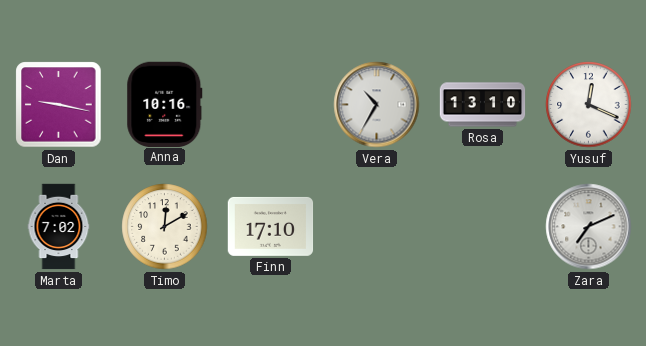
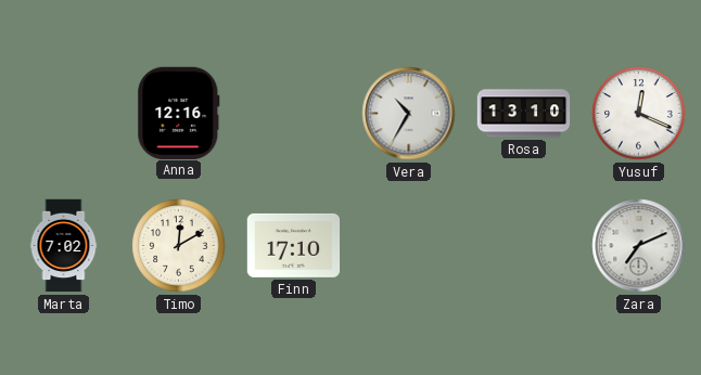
Dan: 9:17 -> none
Anna: 10:16 -> 12:16
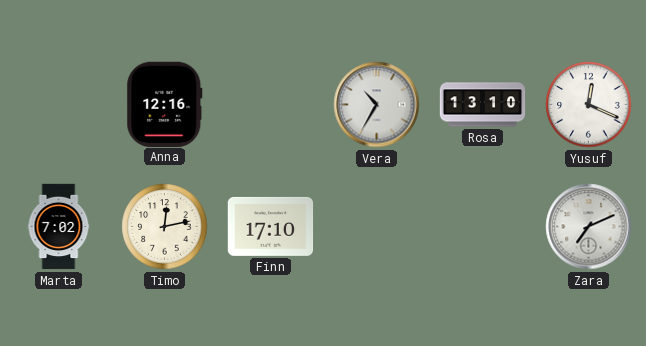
Timo: 12:10 -> 12:13
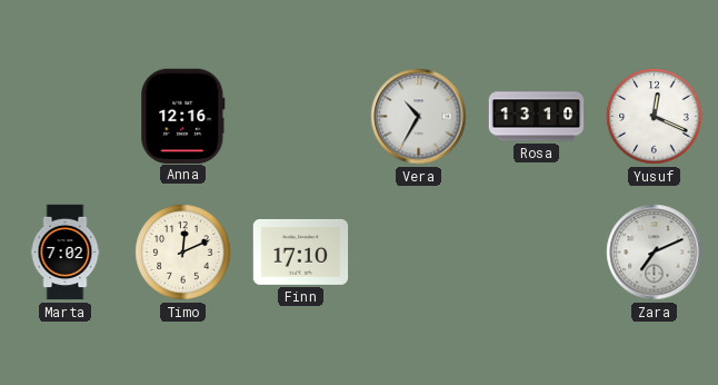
Timo: 12:13 -> 12:11
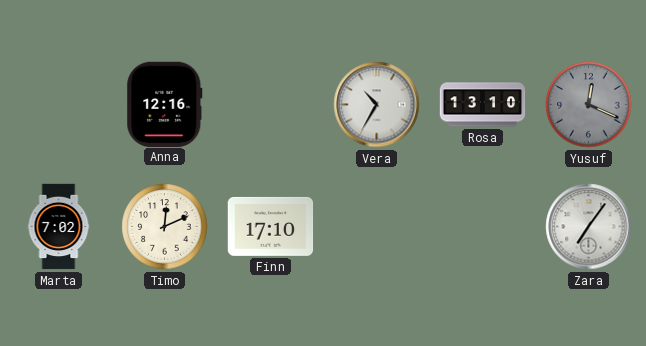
Yusuf dial: white -> grey
Zara: 7:11 -> 7:06
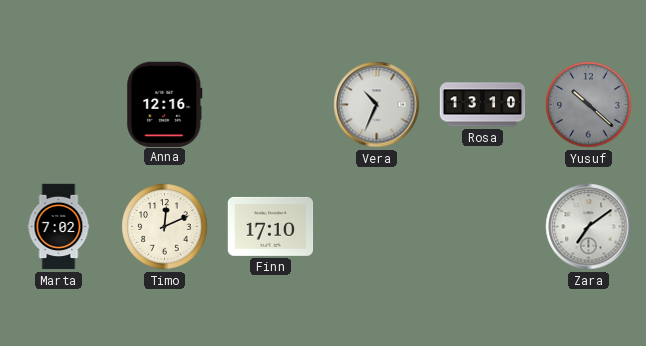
Vera: 10:35 -> 10:34
Yusuf: 12:19 -> 10:22
Zara: 7:06 -> 7:09
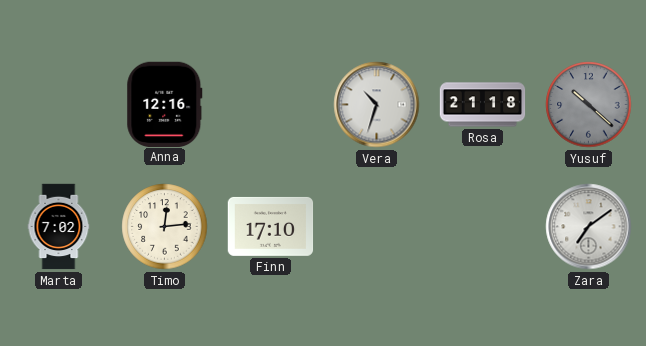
Vera: 10:34 -> 10:33
Rosa: 13:10 -> 21:18
Timo: 12:11 -> 12:14
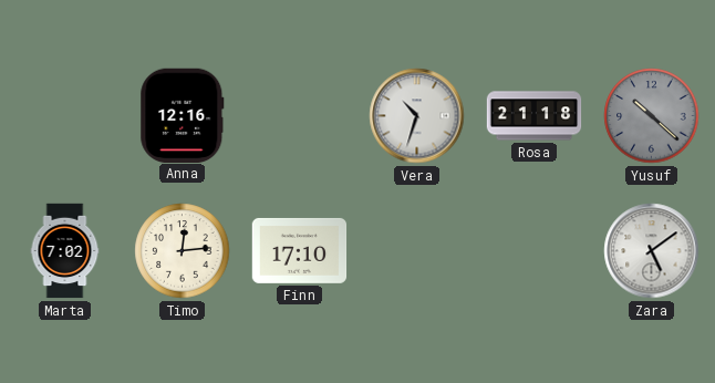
Zara: 7:09 -> 5:09
